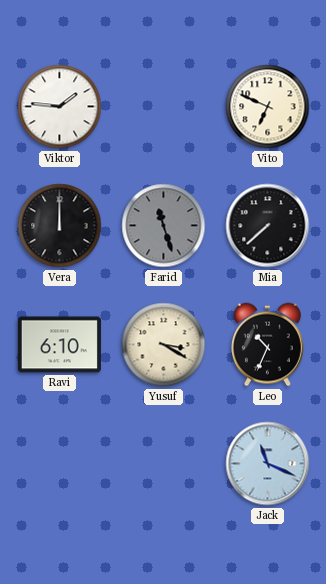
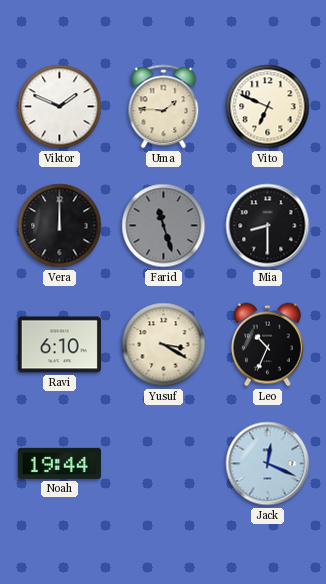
Viktor: 1:46 -> 1:49
Uma: none -> 1:46
Mia: 7:38 -> 8:30
Noah: none -> 19:44
Jack: 11:19 -> 12:19
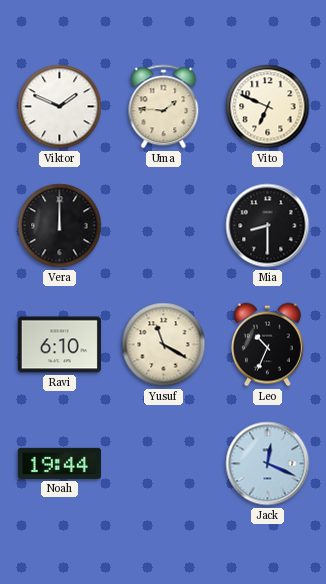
Farid: 11:27 -> none
Yusuf: 3:20 -> 11:20
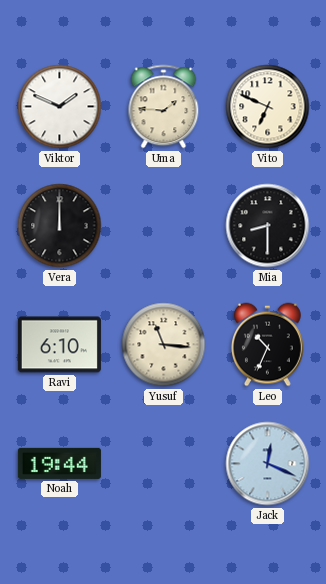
Yusuf: 11:20 -> 11:16
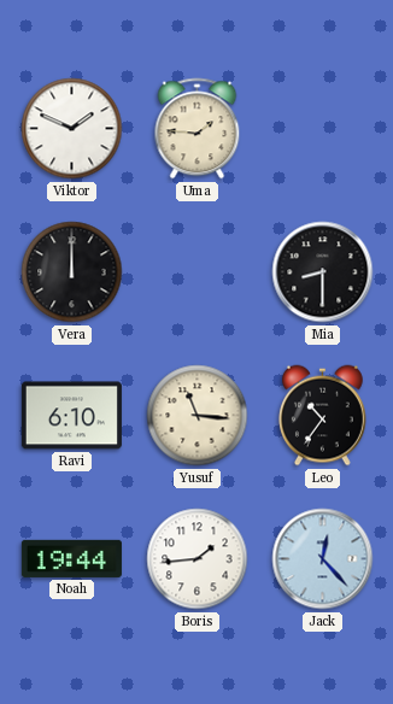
Vito: 6:49 -> none
Leo: 10:34 -> 10:36
Boris: none -> 1:44
Jack: 12:19 -> 12:23
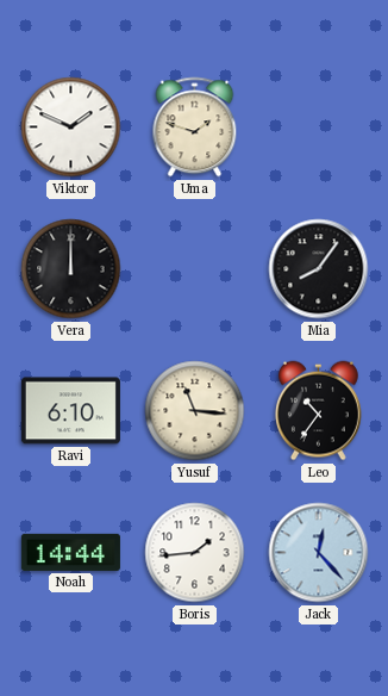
Uma: 1:46 -> 1:48
Mia: 8:30 -> 8:06
Noah: 19:44 -> 14:44
